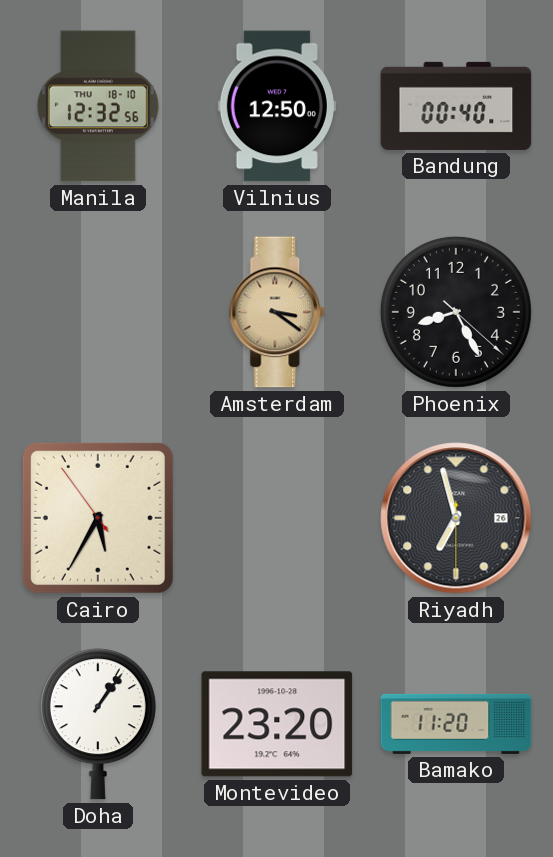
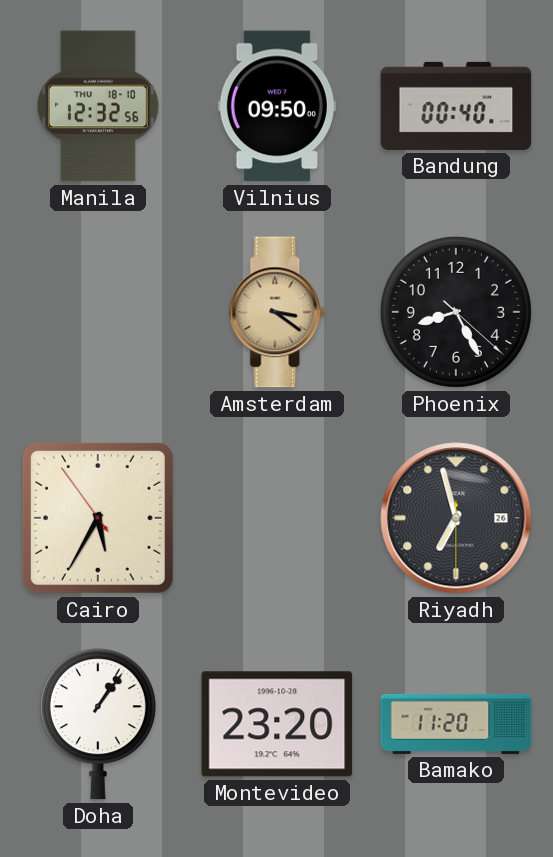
Vilnius: 12:50 -> 09:50
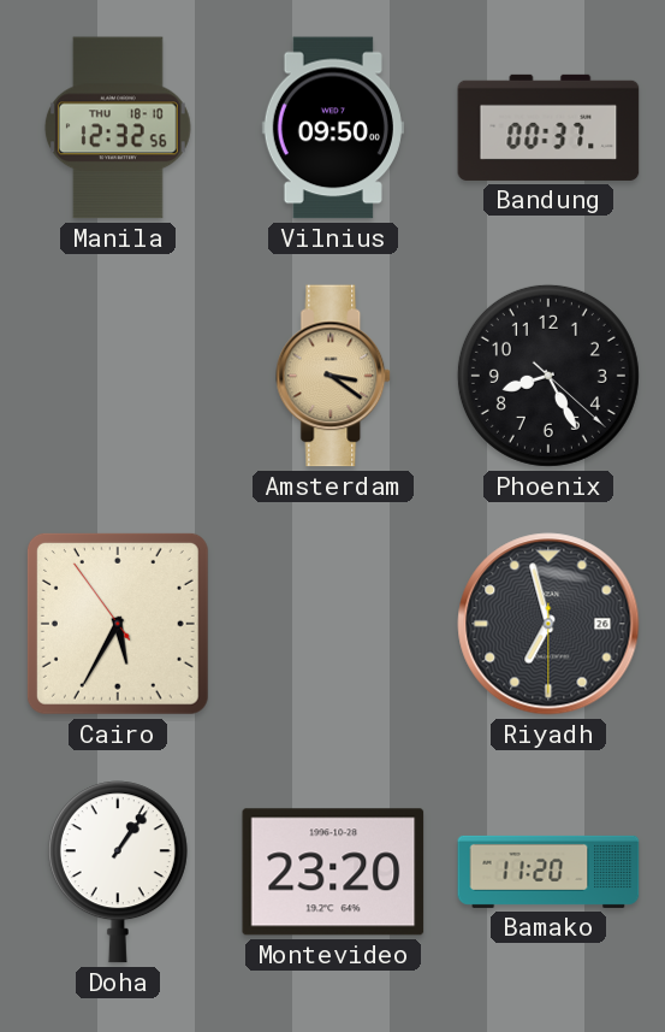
Bandung: 00:40 -> 00:37
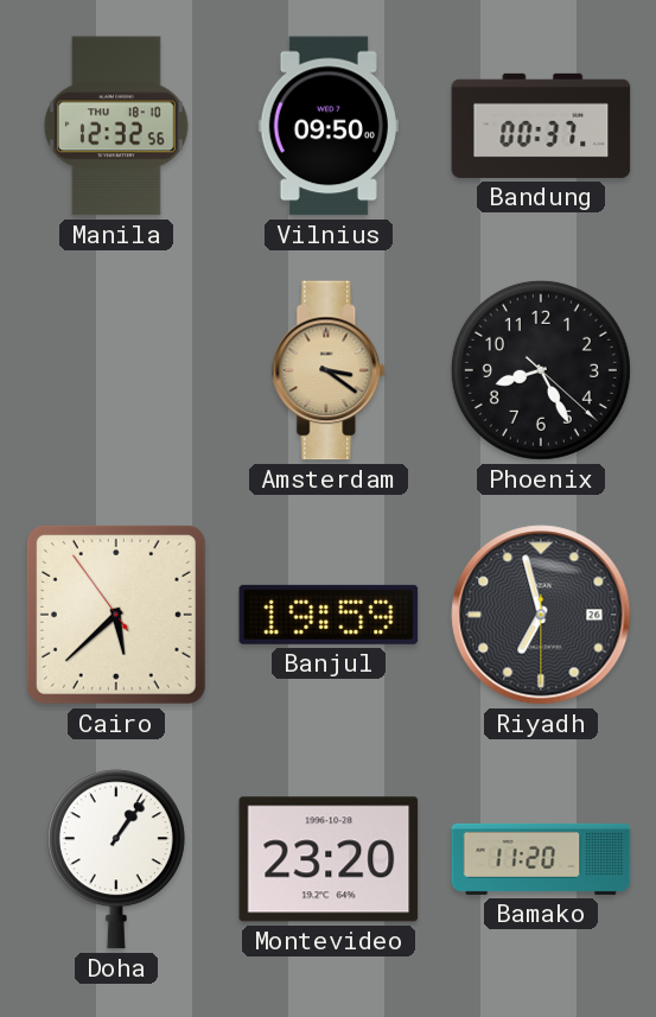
Cairo: 5:34 -> 5:37
Banjul: none -> 19:59
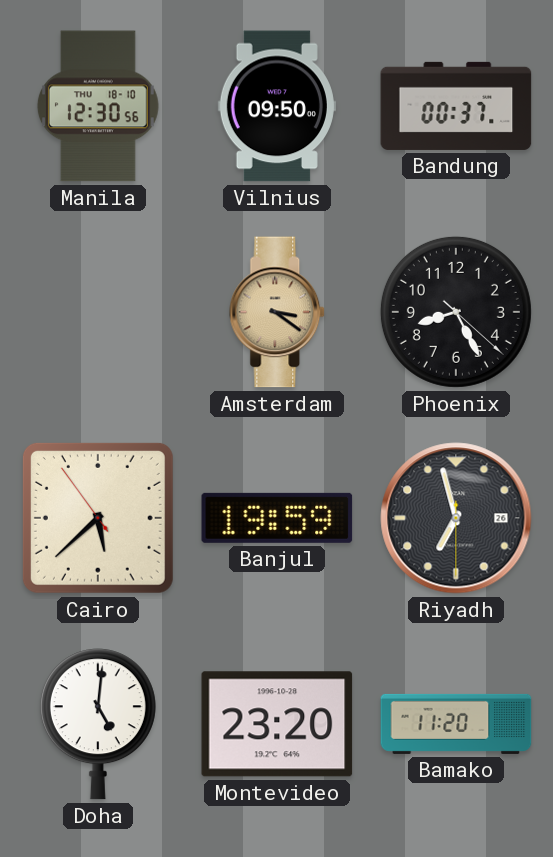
Manila: 12:32 -> 12:30
Doha: 1:06 -> 5:01
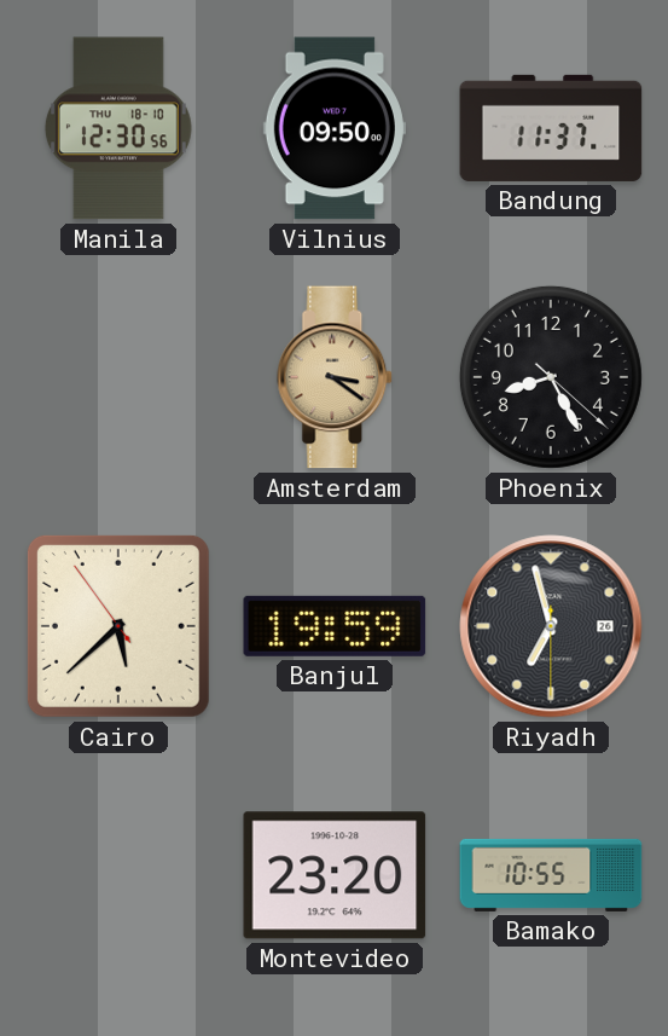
Bandung: 00:37 -> 11:37
Doha: 5:01 -> none
Bamako: 11:20 -> 10:55
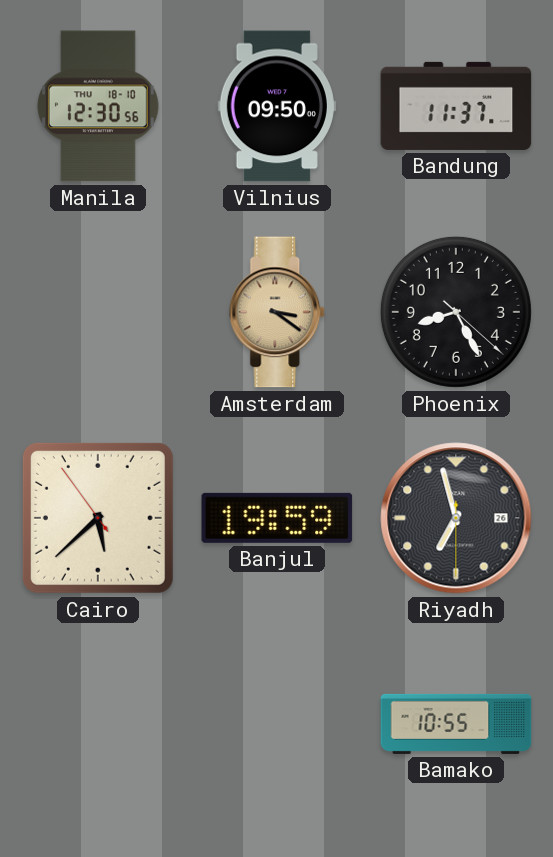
Montevideo: 23:20 -> none
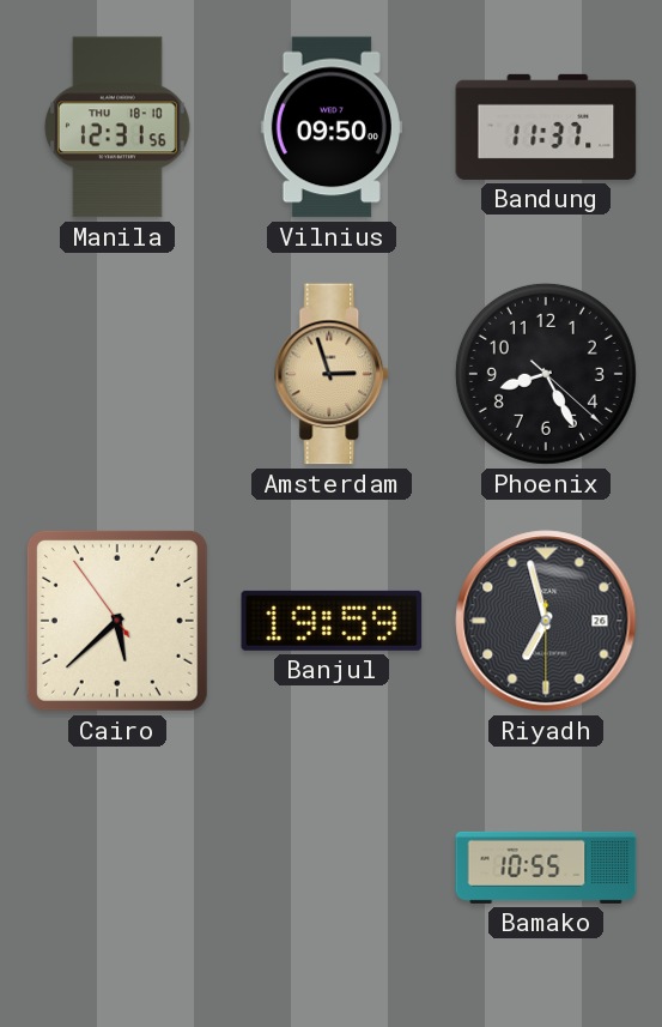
Manila: 12:30 -> 12:31
Amsterdam: 3:21 -> 2:57
